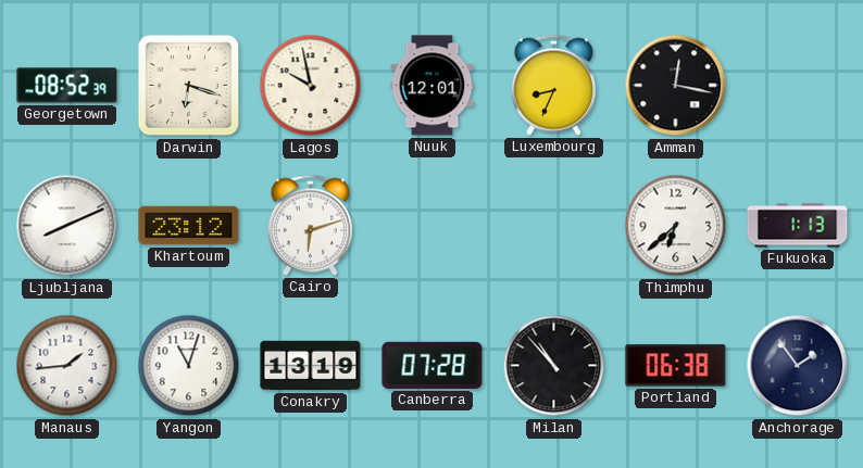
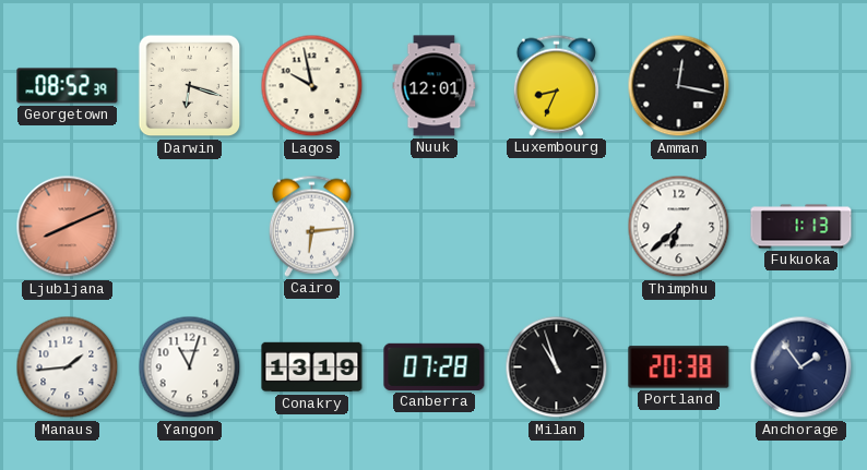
Ljubljana dial: white -> salmon
Khartoum: 23:12 -> none
Cairo: 6:12 -> 6:14
Milan: 10:53 -> 10:57
Portland: 06:38 -> 20:38
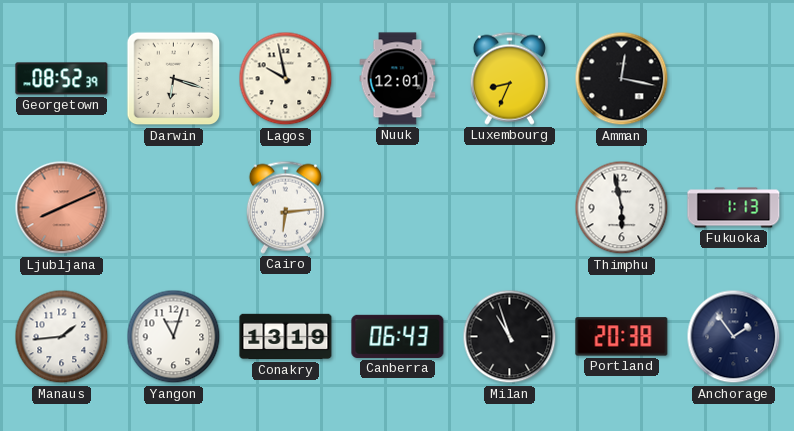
Thimphu: 6:38 -> 5:58
Canberra: 07:28 -> 06:43
